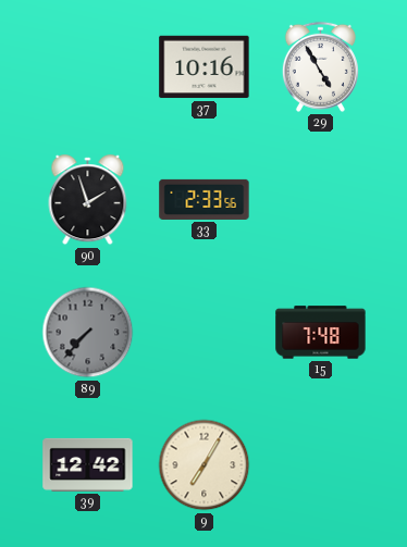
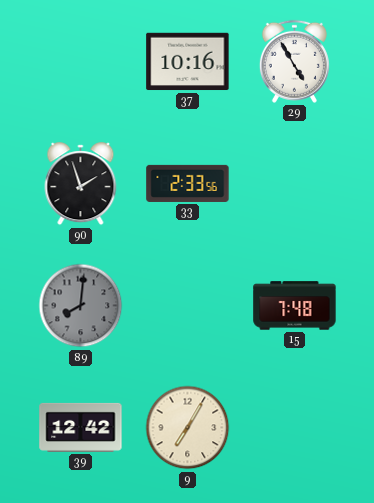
89: 7:37 -> 8:01
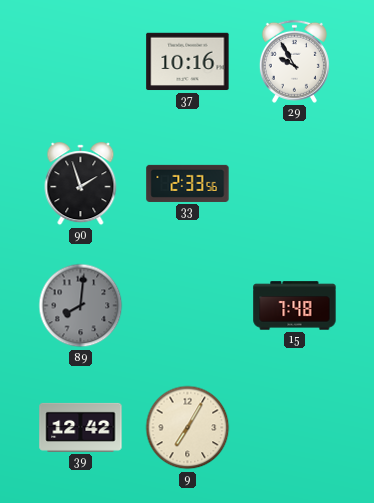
29: 4:55 -> 9:55
